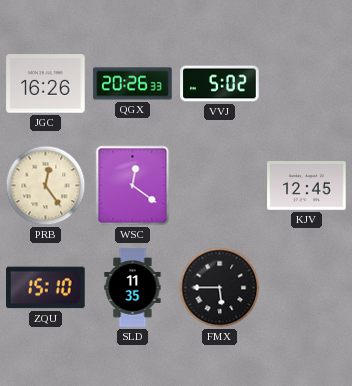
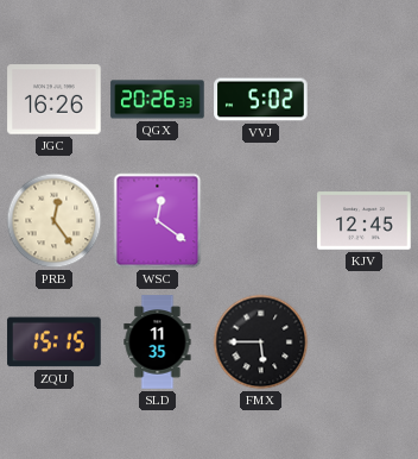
ZQU: 15:10 -> 15:15
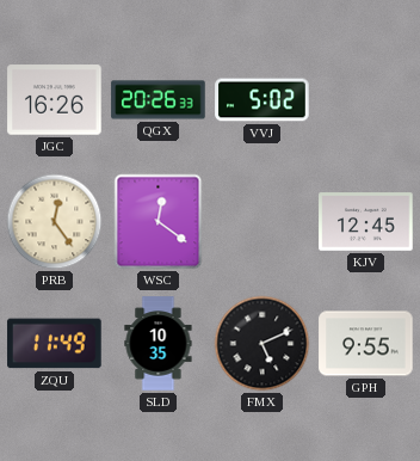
ZQU: 15:15 -> 11:49
SLD: 11:35 -> 10:35
FMX: 5:45 -> 5:11
GPH: none -> 9:55
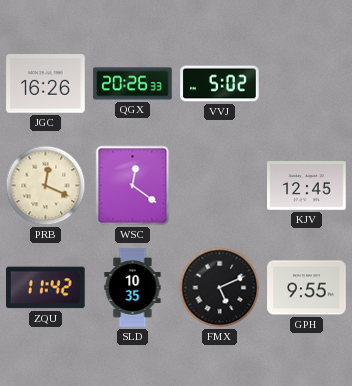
PRB: 12:24 -> 12:19
ZQU: 11:49 -> 11:42
